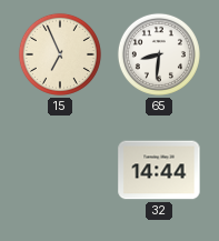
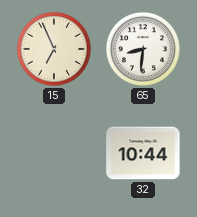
32: 14:44 -> 10:44
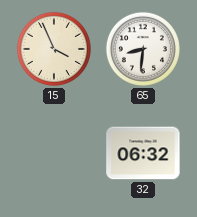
15: 6:56 -> 3:56
32: 10:44 -> 06:32
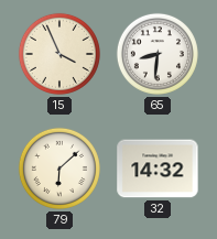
79: none -> 6:08
32: 06:32 -> 14:32
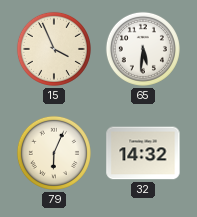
65: 8:31 -> 5:31
79: 6:08 -> 6:04
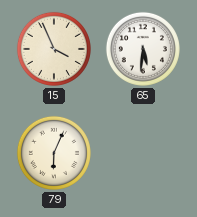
32: 14:32 -> none
